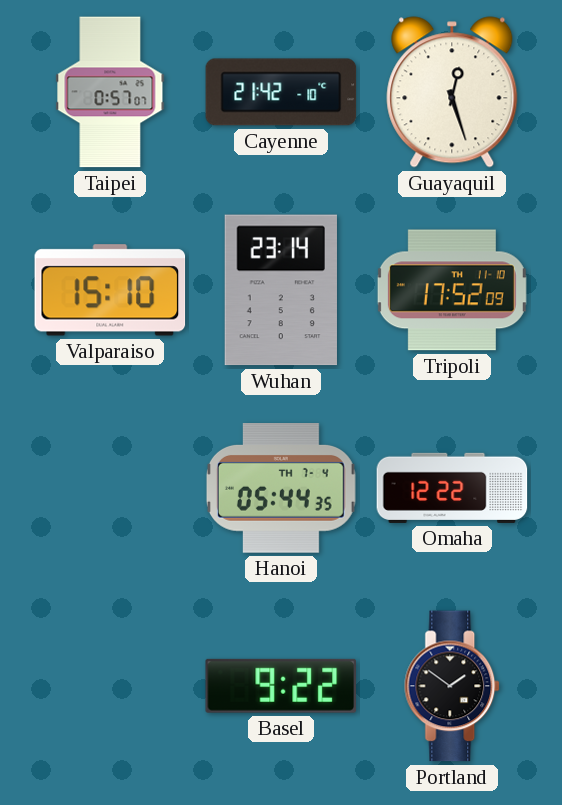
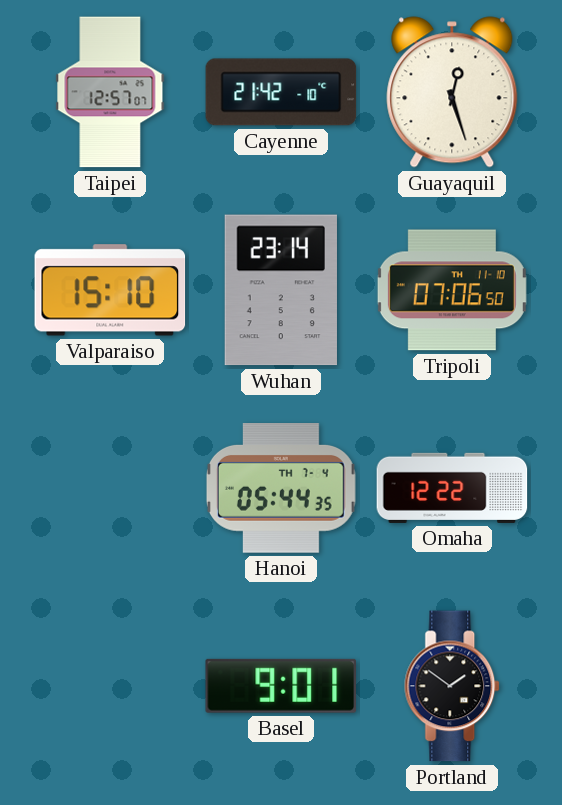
Taipei: 0:57 -> 12:57
Tripoli: 17:52 -> 07:06
Basel: 9:22 -> 9:01
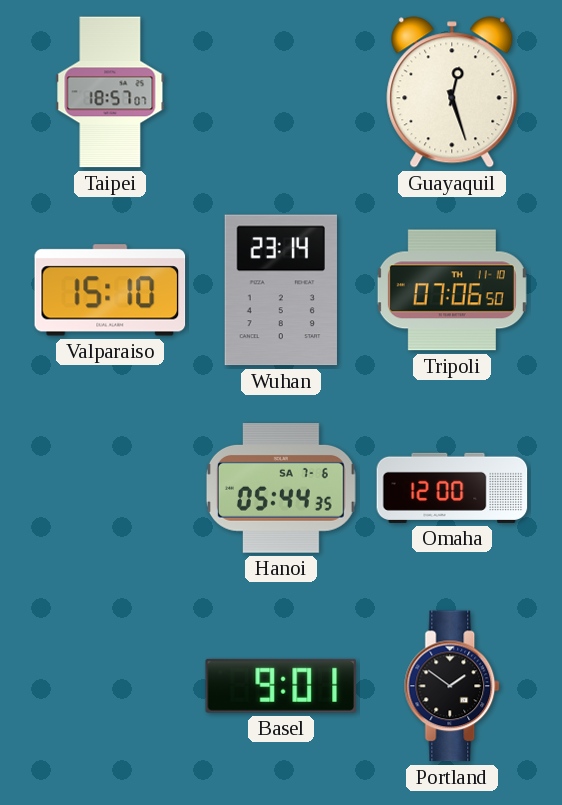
Taipei: 12:57 -> 18:57
Cayenne: 21:42 -> none
Hanoi date: TH 7-4 -> SA 7-6
Omaha: 12:22 -> 12:00
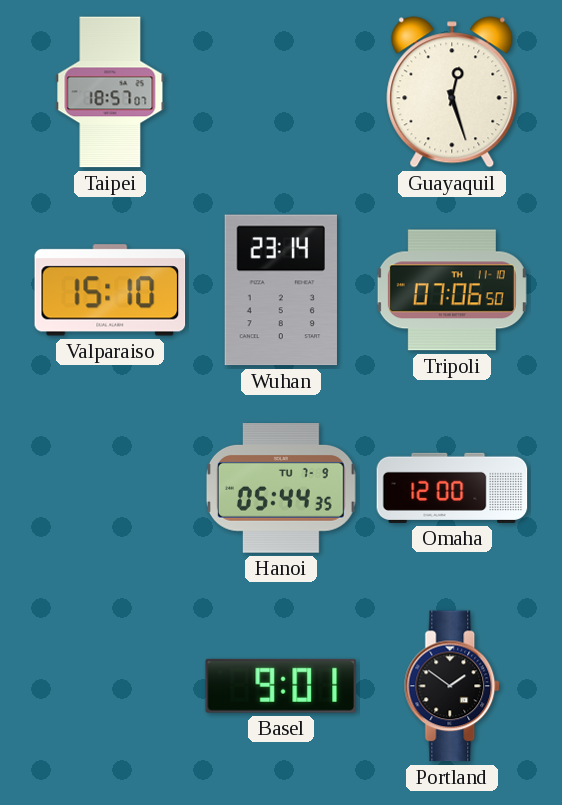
Hanoi date: SA 7-6 -> TU 7-9
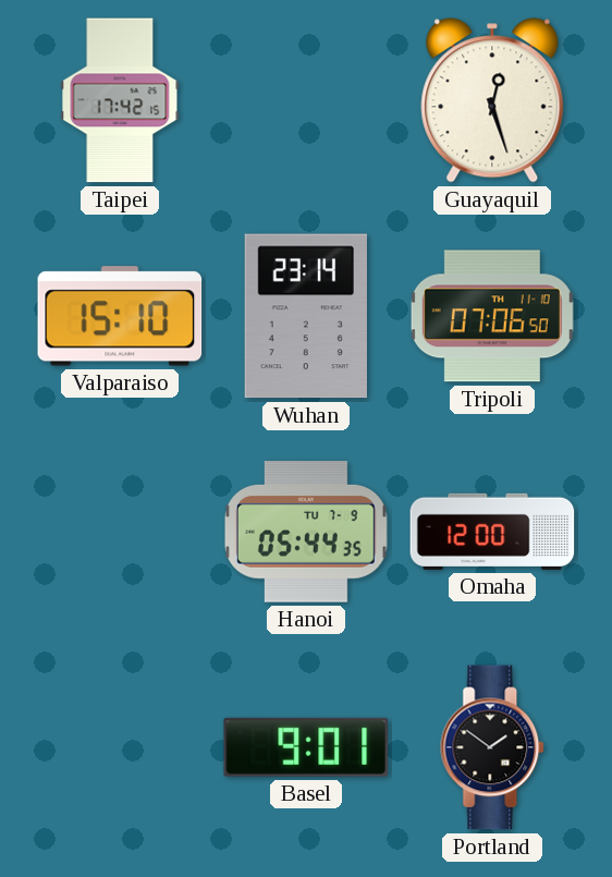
Taipei: 18:57 -> 17:42
